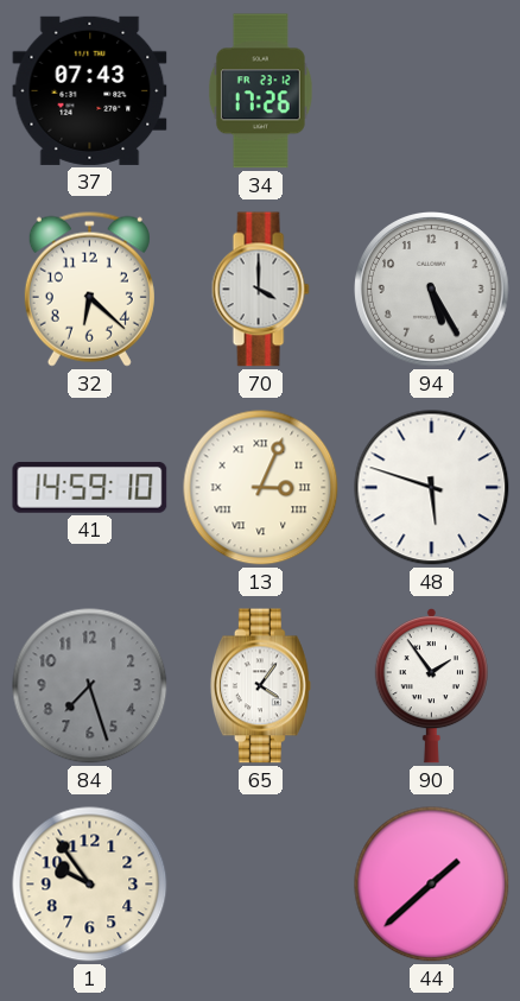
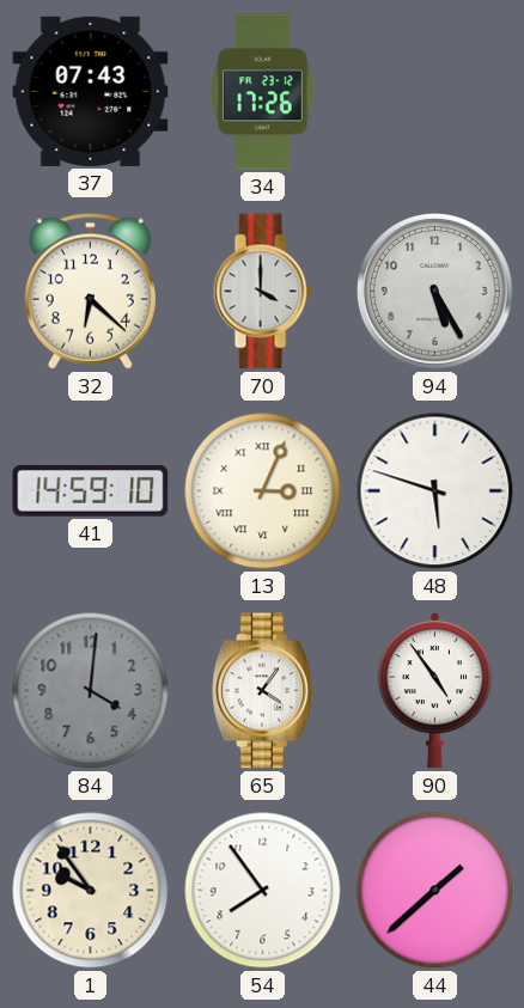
84: 7:27 -> 4:01
90: 1:54 -> 4:54
54: none -> 7:54
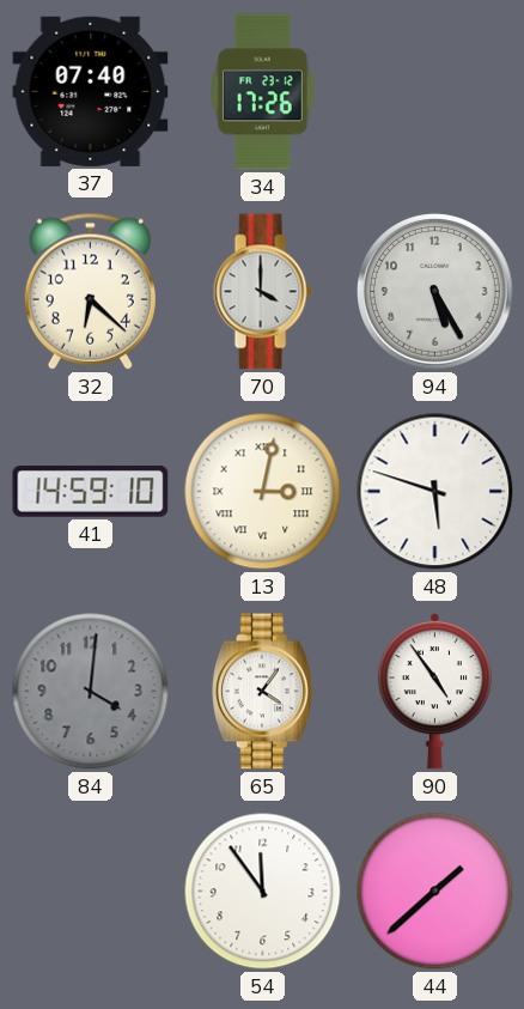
37: 07:43 -> 07:40
13: 3:04 -> 3:02
1: 9:54 -> none
54: 7:54 -> 11:54
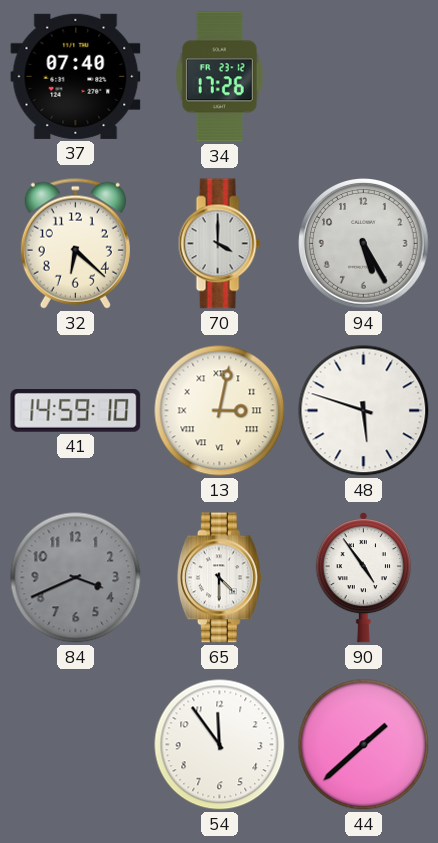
84: 4:01 -> 3:41
65: 4:06 -> 4:30
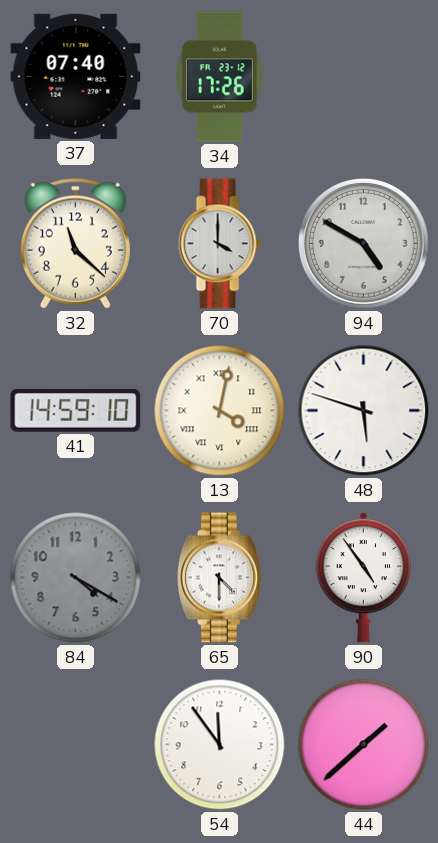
32: 6:22 -> 11:22
94: 5:25 -> 4:50
13: 3:02 -> 4:02
84: 3:41 -> 4:20
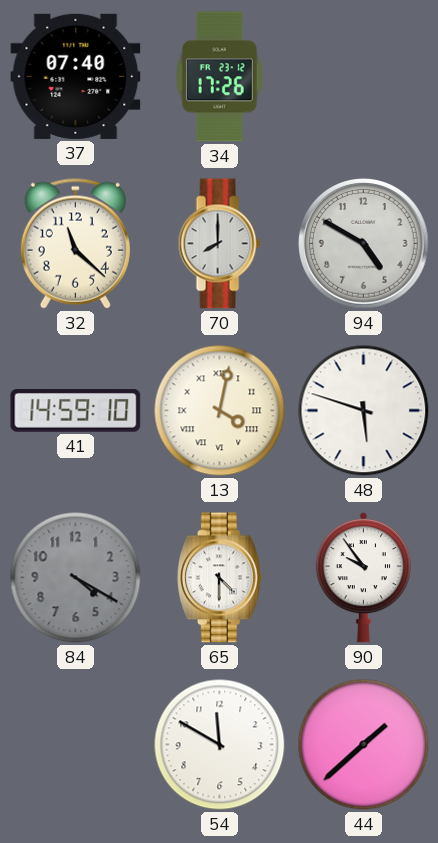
70: 4:00 -> 8:00
90: 4:54 -> 9:54
54: 11:54 -> 11:50
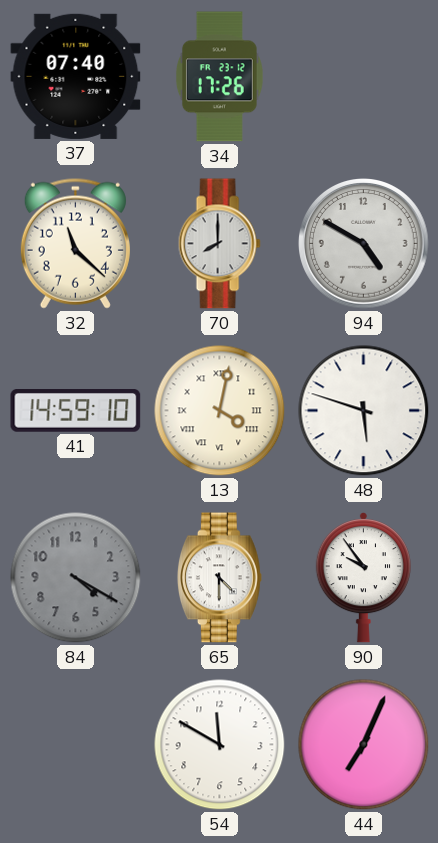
44: 1:38 -> 7:04
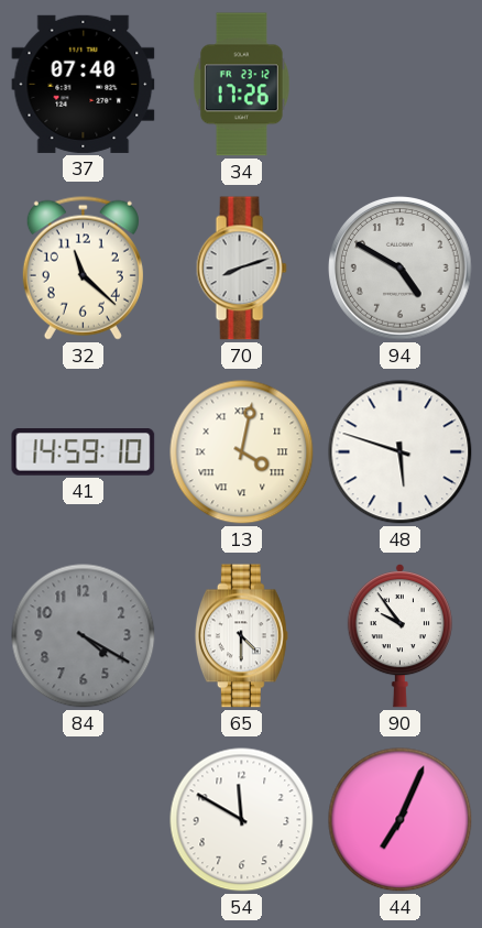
70: 8:00 -> 8:12
